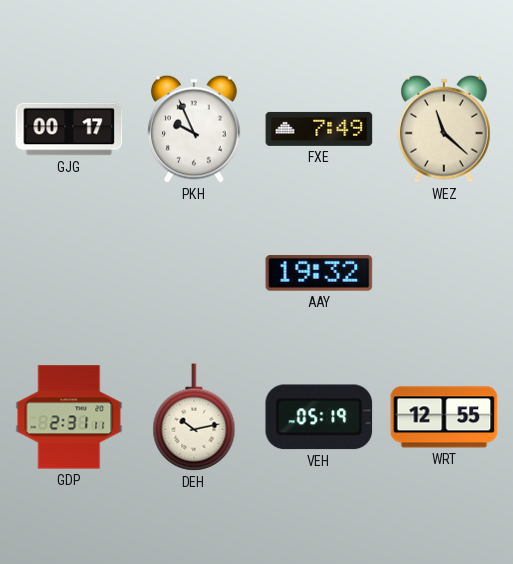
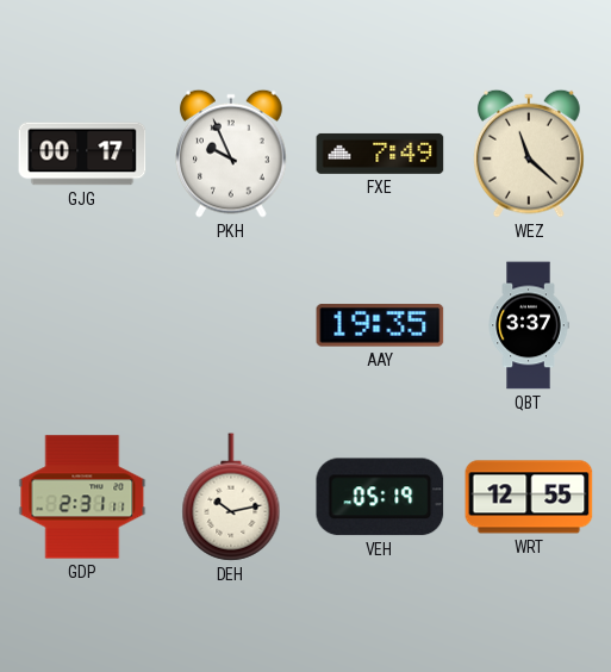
AAY: 19:32 -> 19:35
QBT: none -> 3:37
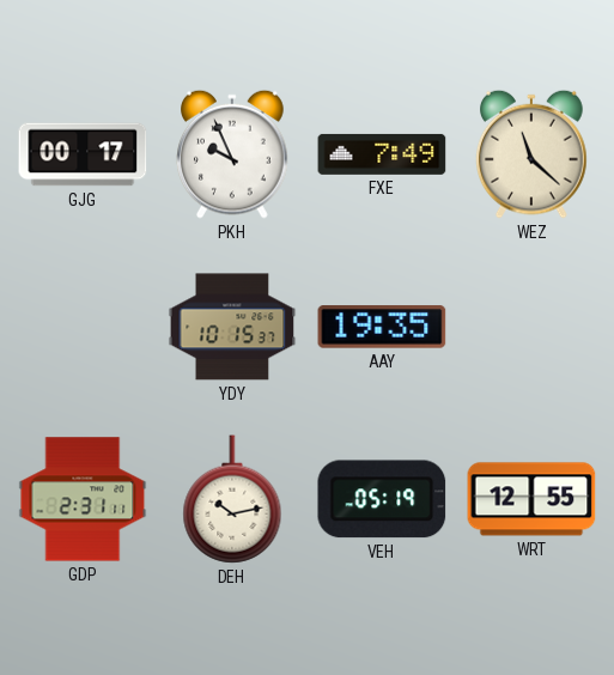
YDY: none -> 10:15
QBT: 3:37 -> none
